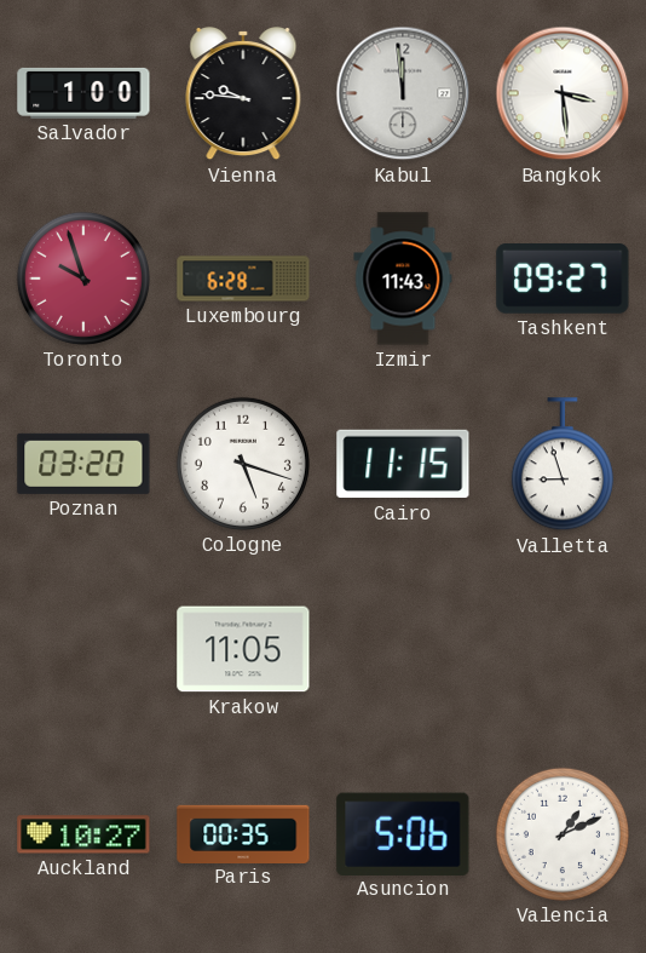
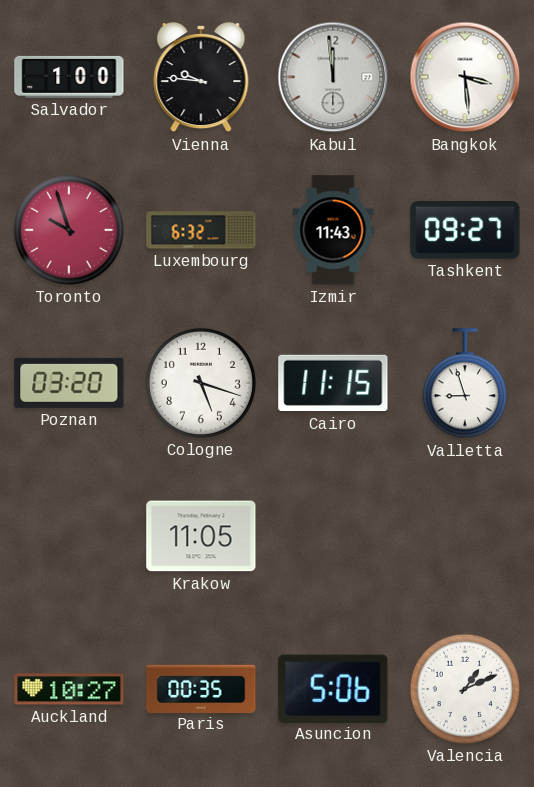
Luxembourg: 6:28 -> 6:32
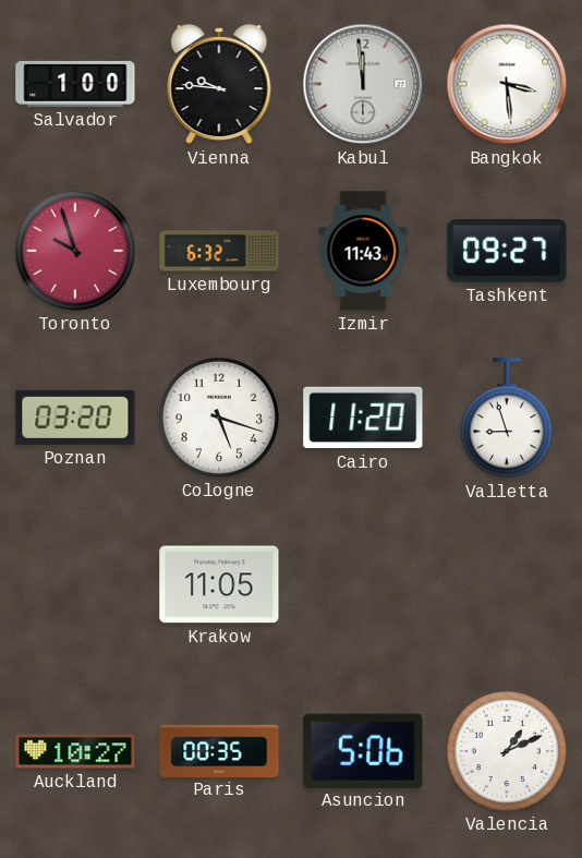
Cairo: 11:15 -> 11:20
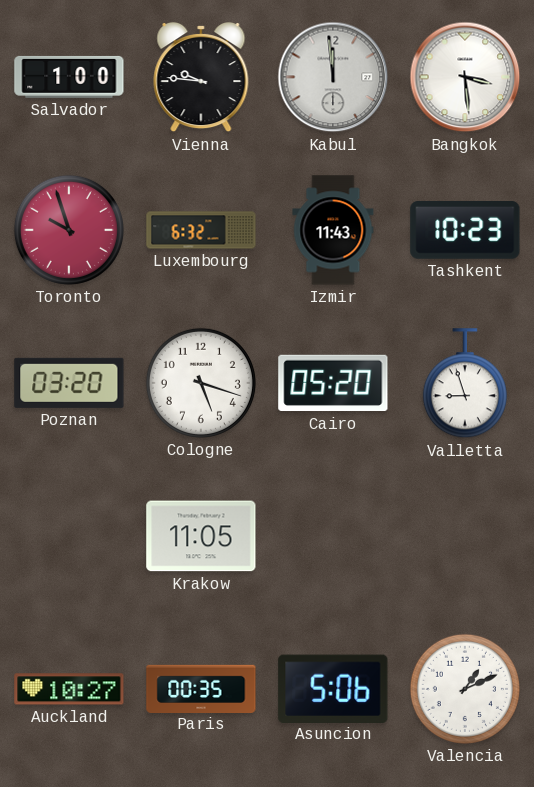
Tashkent: 09:27 -> 10:23
Cairo: 11:20 -> 05:20
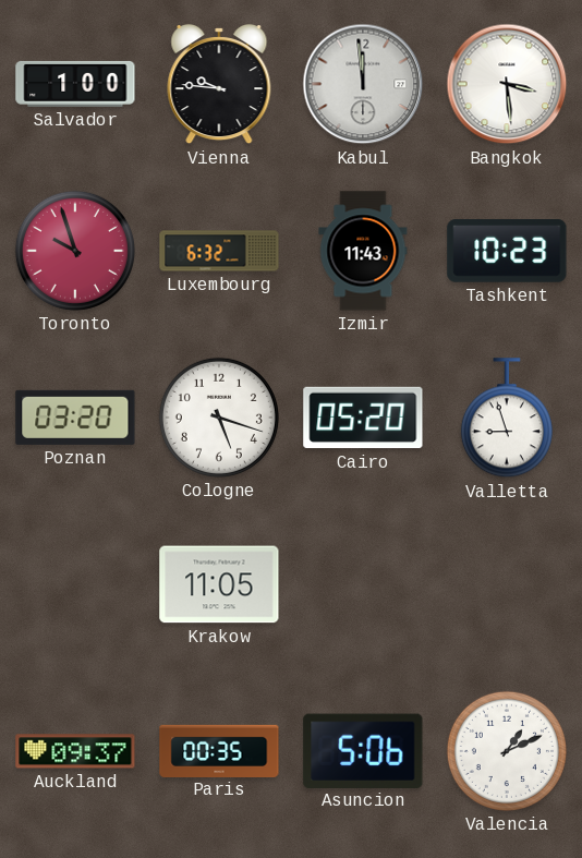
Auckland: 10:27 -> 09:37
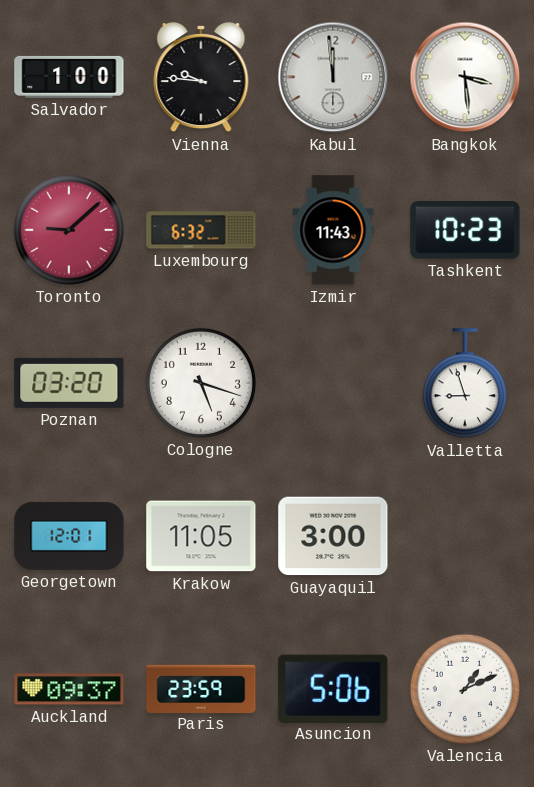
Toronto: 9:57 -> 9:08
Cairo: 05:20 -> none
Georgetown: none -> 12:01
Guayaquil: none -> 3:00
Paris: 00:35 -> 23:59
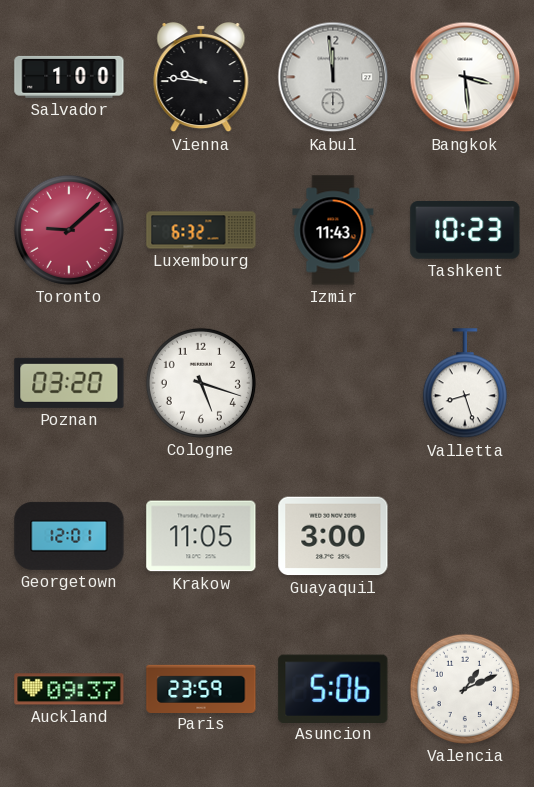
Valletta: 8:57 -> 8:27
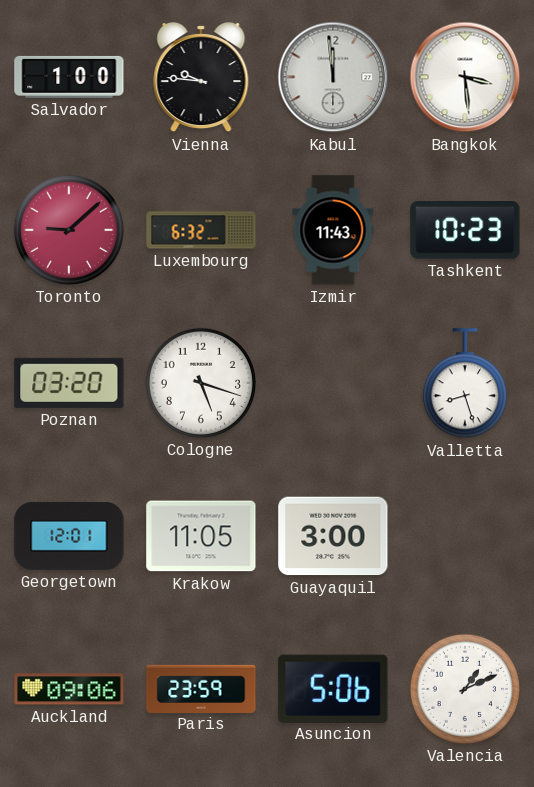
Auckland: 09:37 -> 09:06
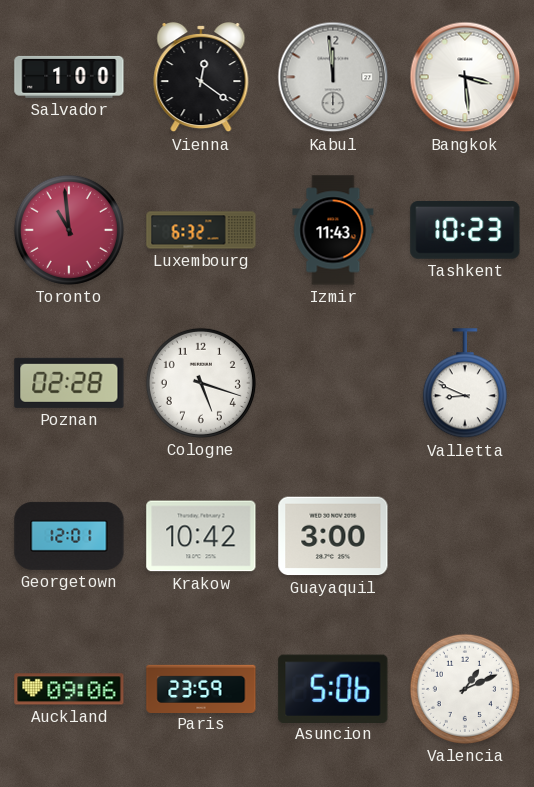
Vienna: 9:46 -> 12:21
Toronto: 9:08 -> 10:59
Poznan: 03:20 -> 02:28
Valletta: 8:27 -> 8:49
Krakow: 11:05 -> 10:42
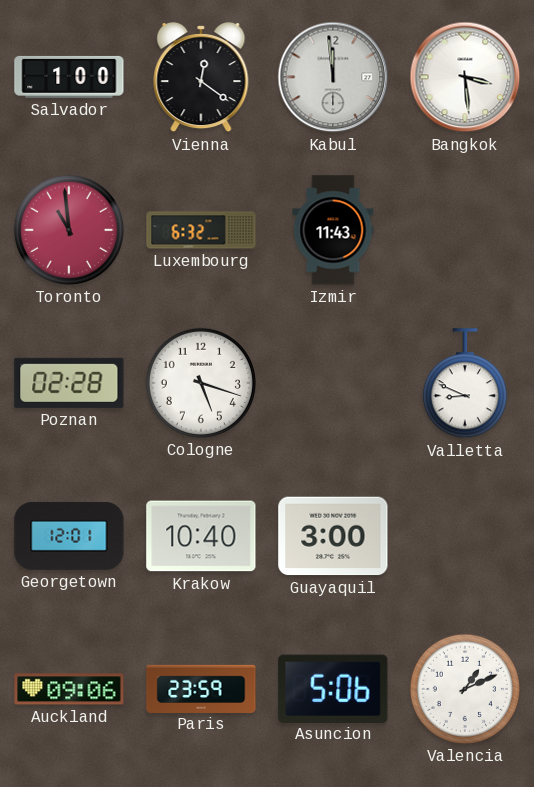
Tashkent: 10:23 -> none
Krakow: 10:42 -> 10:40
